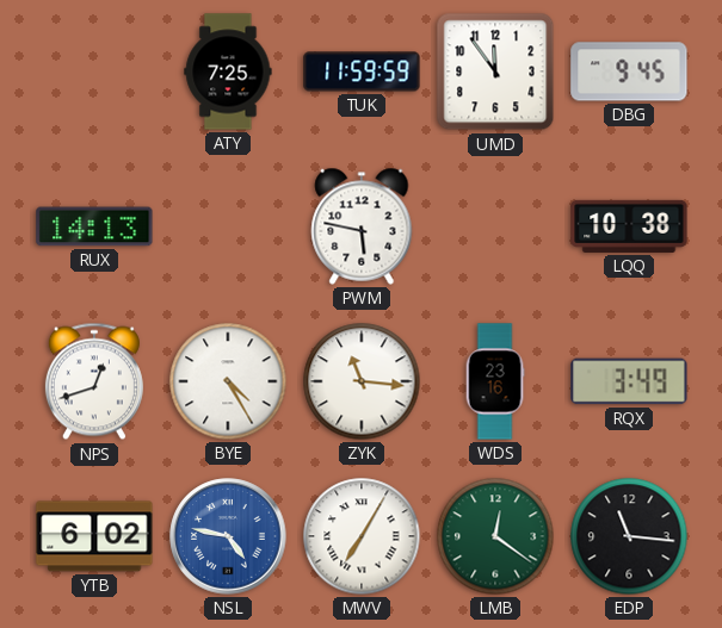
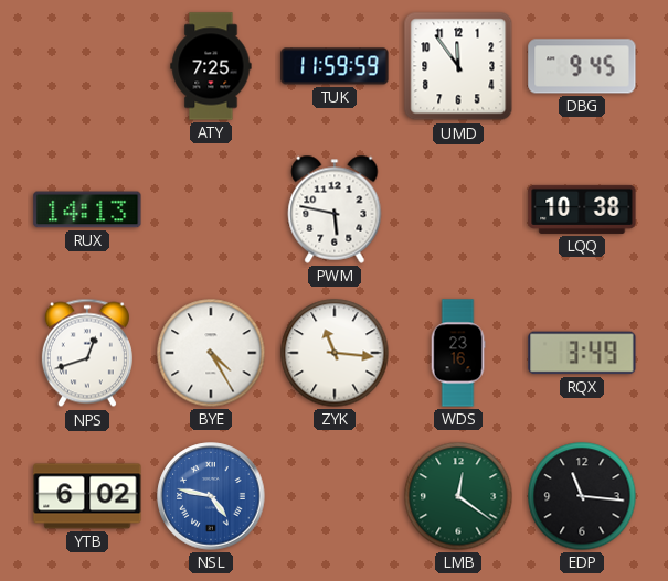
MWV: 7:05 -> none
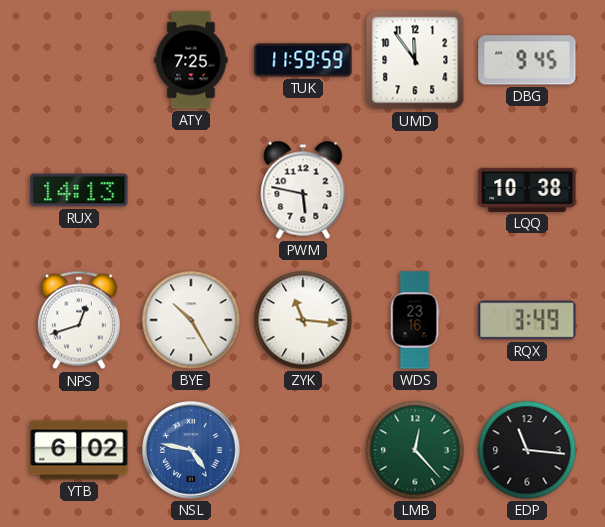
BYE: 4:25 -> 10:25
LMB: 12:21 -> 12:23
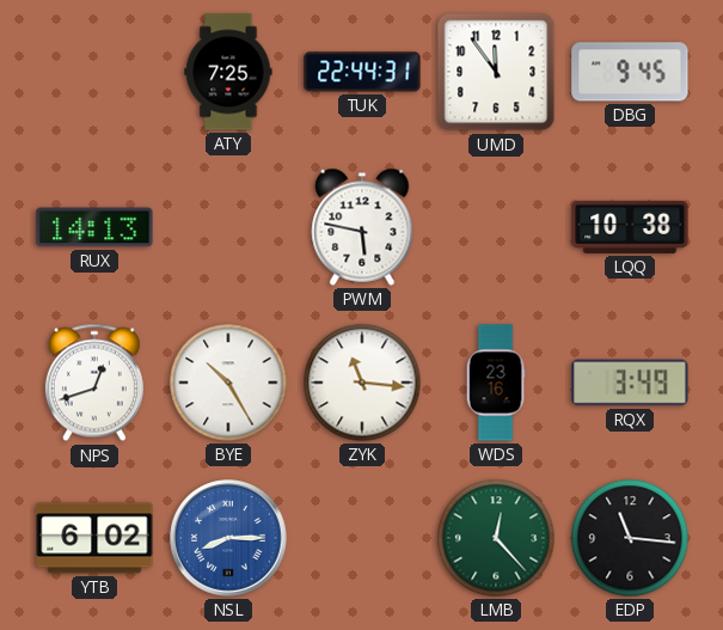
TUK: 11:59 -> 22:44
NSL: 4:47 -> 8:15
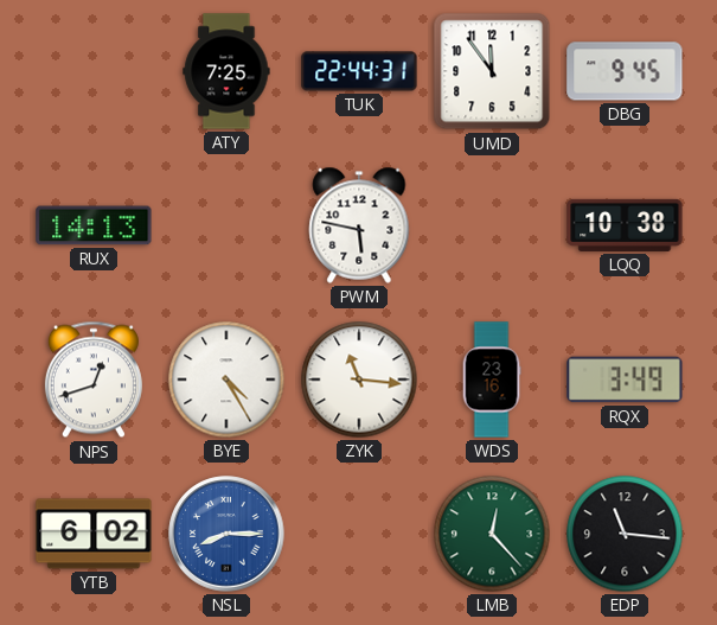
BYE: 10:25 -> 4:25
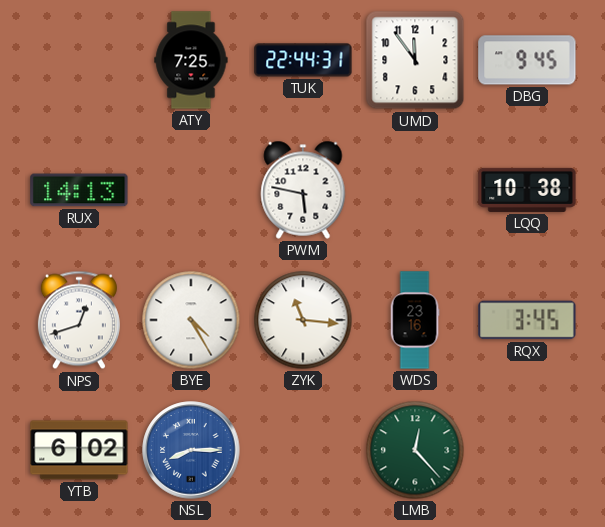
RQX: 3:49 -> 3:45
EDP: 11:16 -> none
